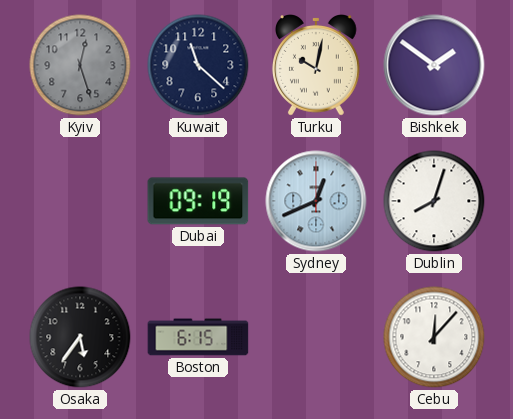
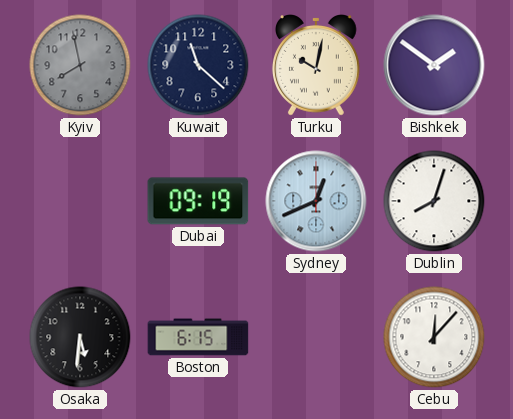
Kyiv: 12:27 -> 7:58
Osaka: 5:36 -> 5:31
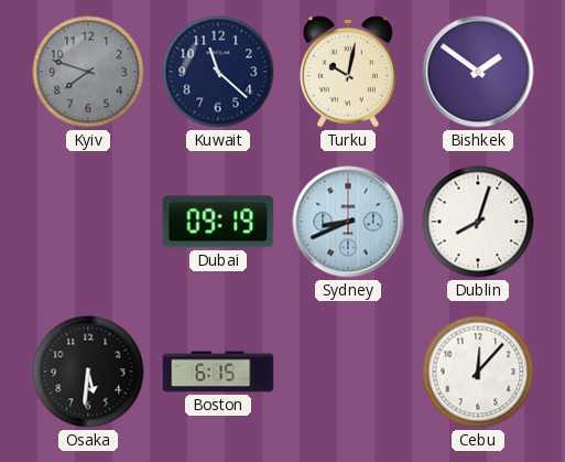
Kyiv: 7:58 -> 7:48
Sydney: 12:41 -> 8:41
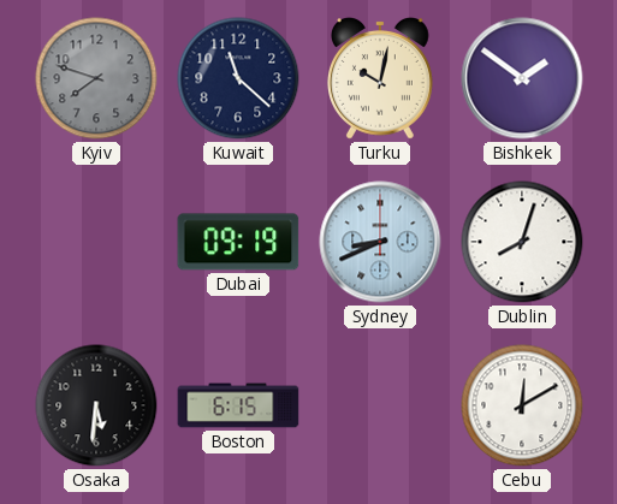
Cebu: 12:07 -> 12:10
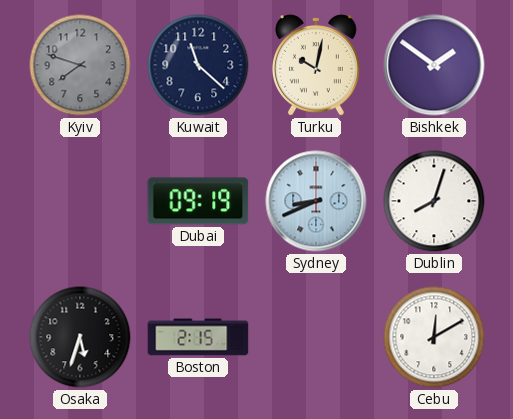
Osaka: 5:31 -> 5:33
Boston: 6:15 -> 2:15
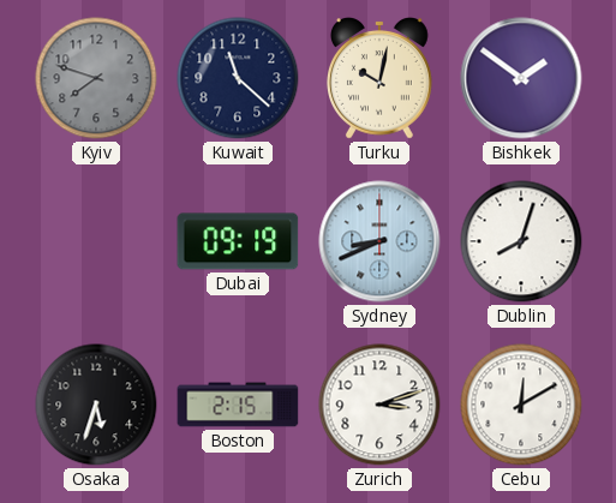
Zurich: none -> 3:12
